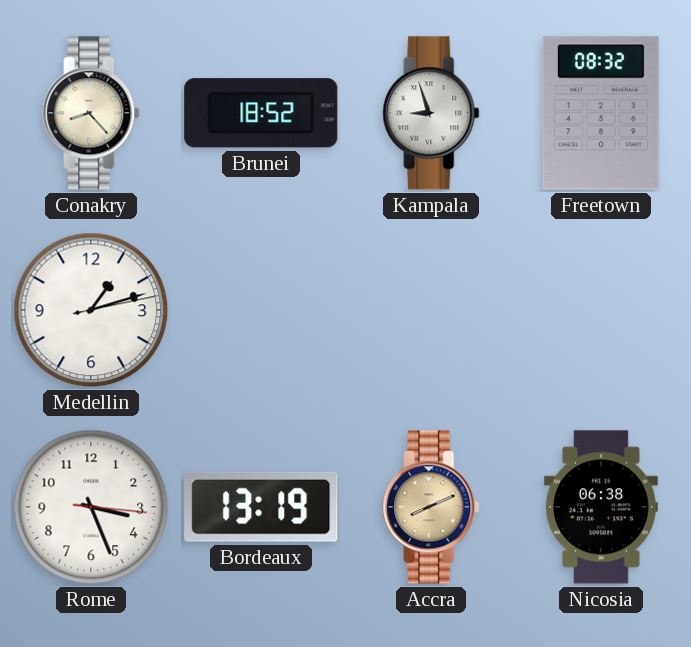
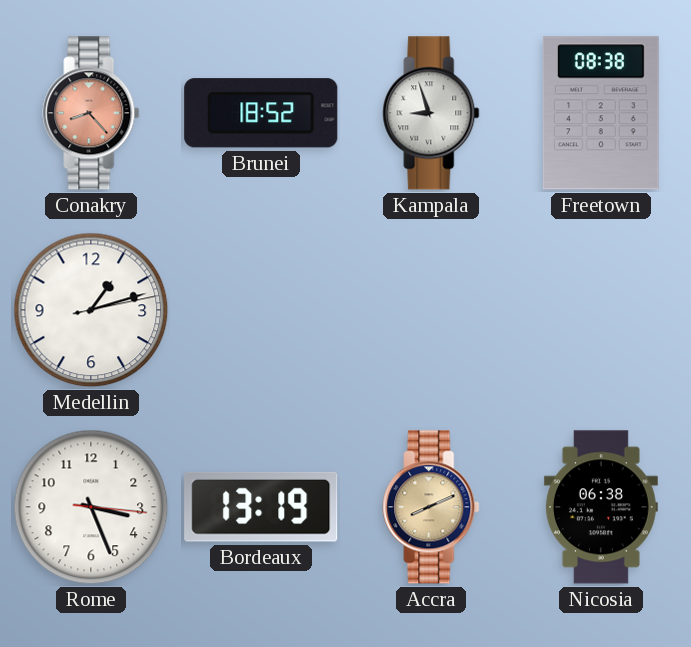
Conakry dial: cream -> salmon
Freetown: 08:32 -> 08:38
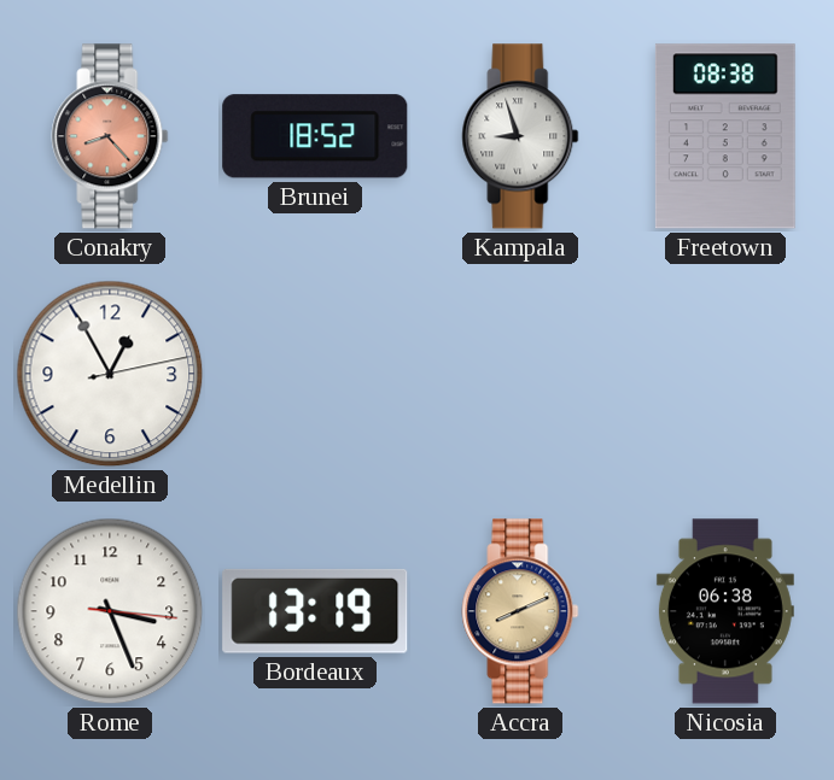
Medellin: 1:12 -> 12:55
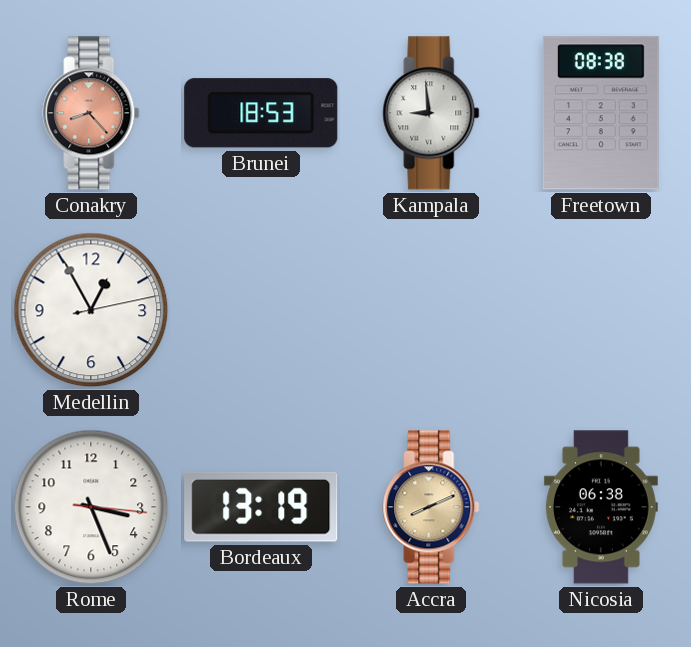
Brunei: 18:52 -> 18:53
Kampala: 8:57 -> 8:59
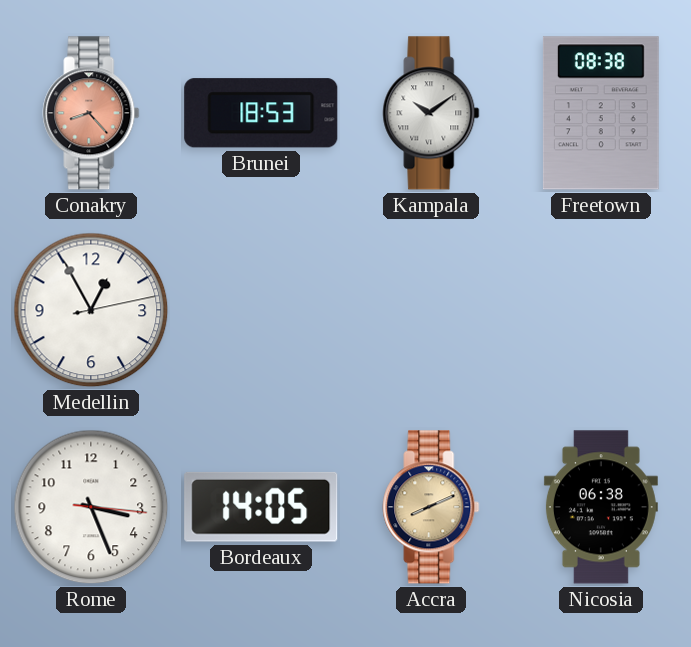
Kampala: 8:59 -> 10:09
Bordeaux: 13:19 -> 14:05
